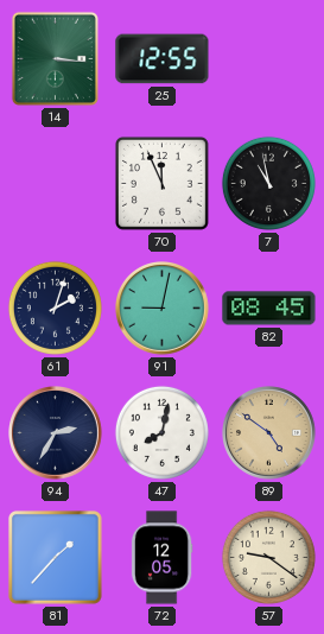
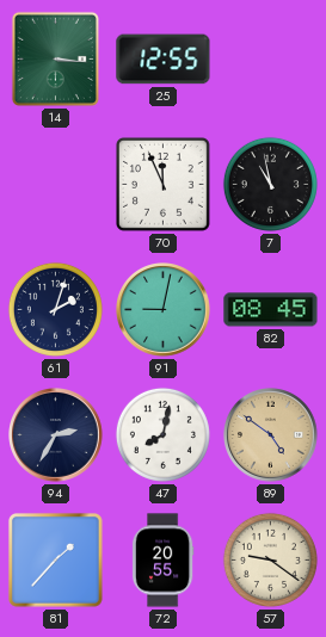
72: 12:05 -> 20:55
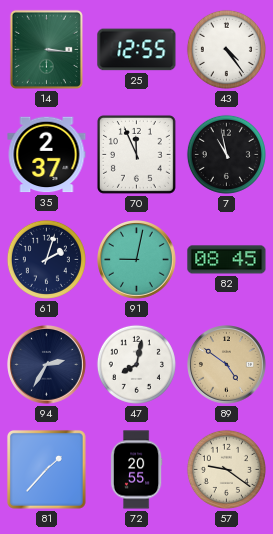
43: none -> 4:24
35: none -> 2:37
